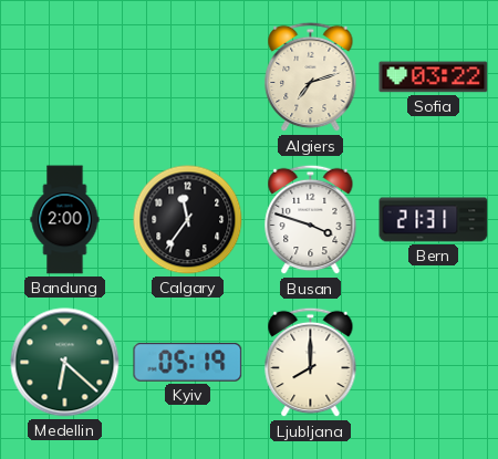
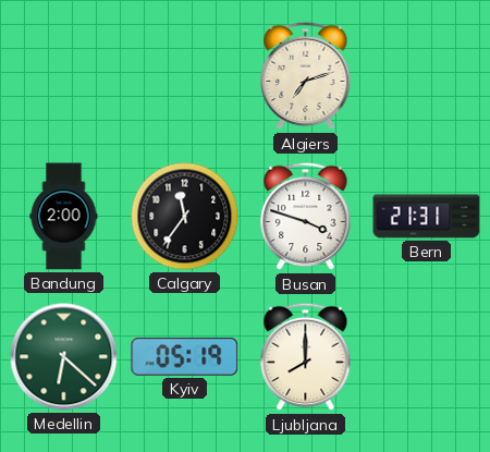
Sofia: 03:22 -> none
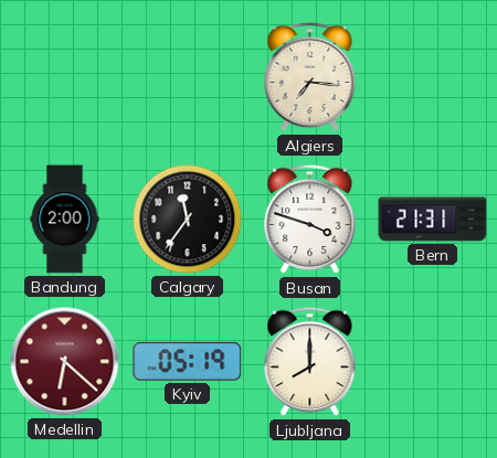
Algiers: 7:12 -> 7:16
Medellin dial: green -> burgundy
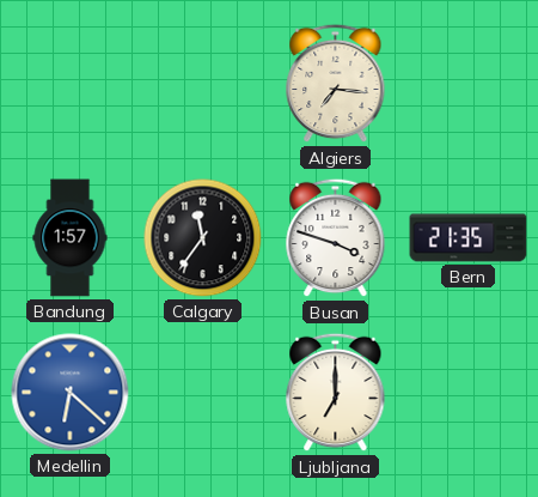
Bandung: 2:00 -> 1:57
Bern: 21:31 -> 21:35
Medellin dial: burgundy -> blue
Kyiv: 05:19 -> none
Ljubljana: 8:00 -> 7:00
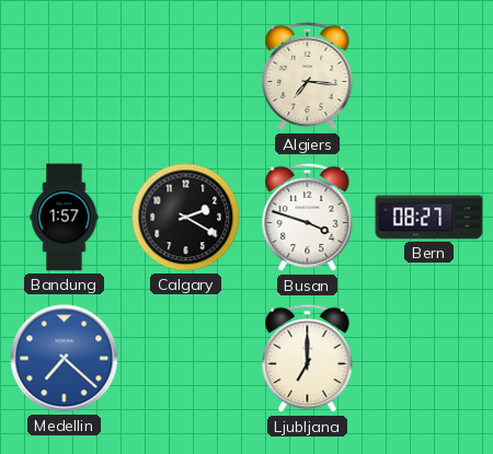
Calgary: 11:36 -> 2:20
Bern: 21:35 -> 08:27
Medellin: 6:22 -> 7:22
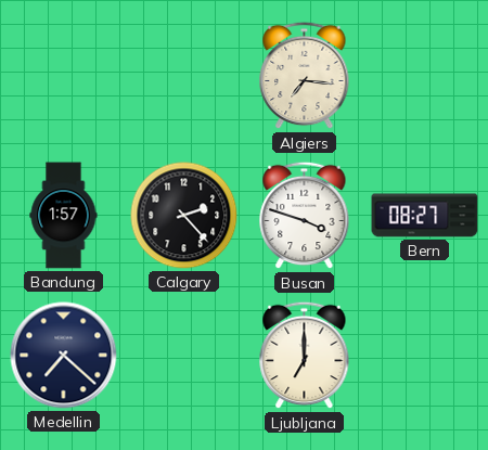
Calgary: 2:20 -> 2:23
Medellin dial: blue -> navy
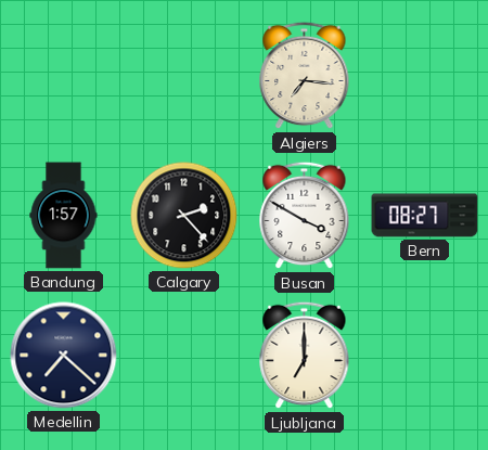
Busan: 3:48 -> 3:50
